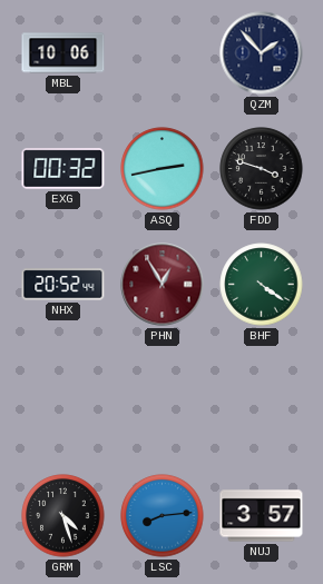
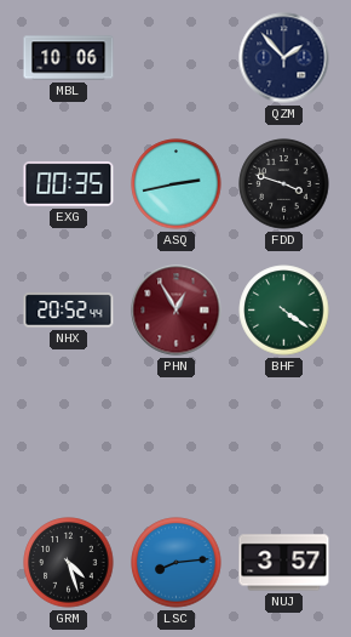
EXG: 00:32 -> 00:35
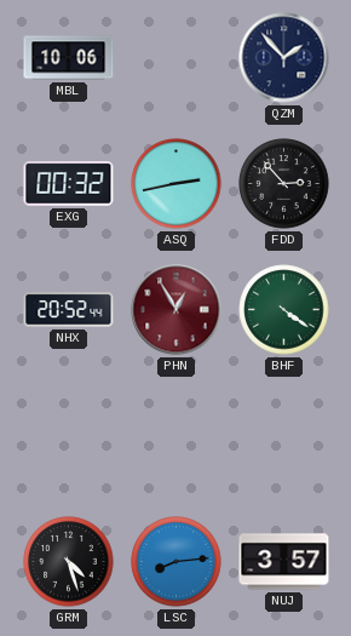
EXG: 00:35 -> 00:32
FDD: 3:48 -> 2:53
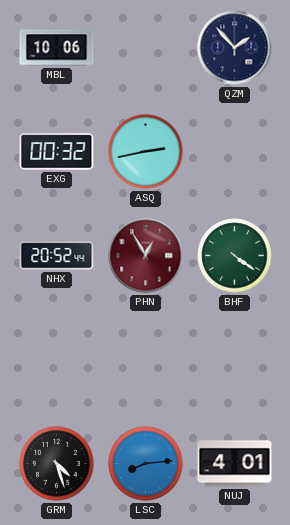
FDD: 2:53 -> none
NUJ: 3:57 -> 4:01
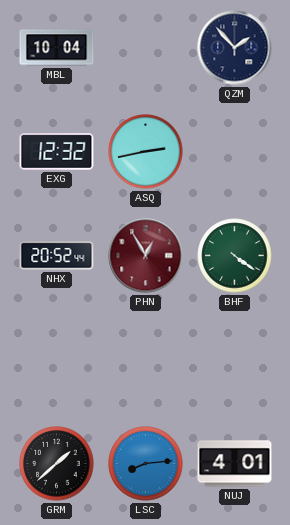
MBL: 10:06 -> 10:04
EXG: 00:32 -> 12:32
GRM: 4:27 -> 1:38
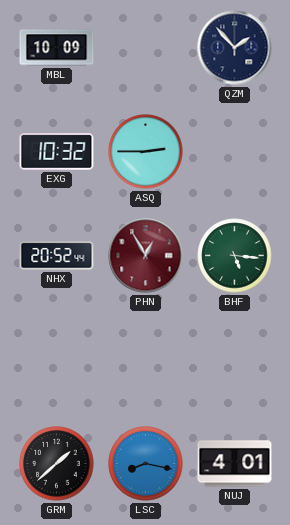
MBL: 10:04 -> 10:09
EXG: 12:32 -> 10:32
ASQ: 2:43 -> 2:45
BHF: 4:21 -> 5:16
LSC: 8:14 -> 8:17
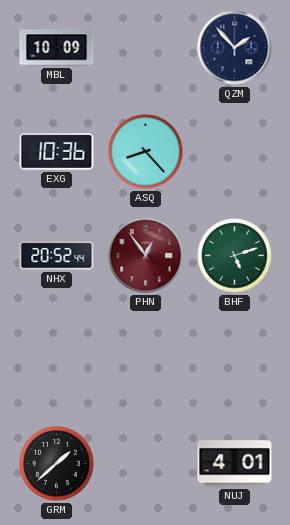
EXG: 10:32 -> 10:36
ASQ: 2:45 -> 8:23
PHN: 12:55 -> 12:54
BHF: 5:16 -> 5:12
LSC: 8:17 -> none
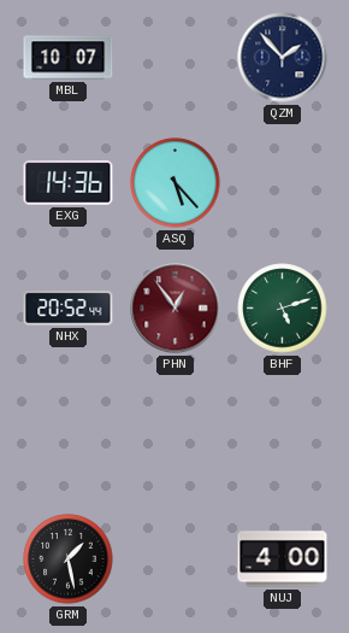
MBL: 10:09 -> 10:07
EXG: 10:36 -> 14:36
ASQ: 8:23 -> 5:23
GRM: 1:38 -> 1:28
NUJ: 4:01 -> 4:00
